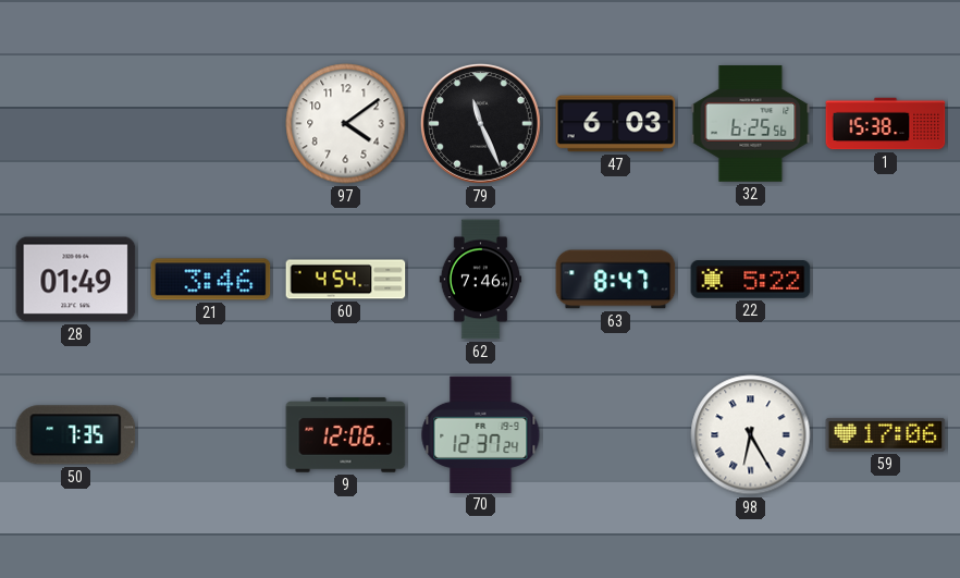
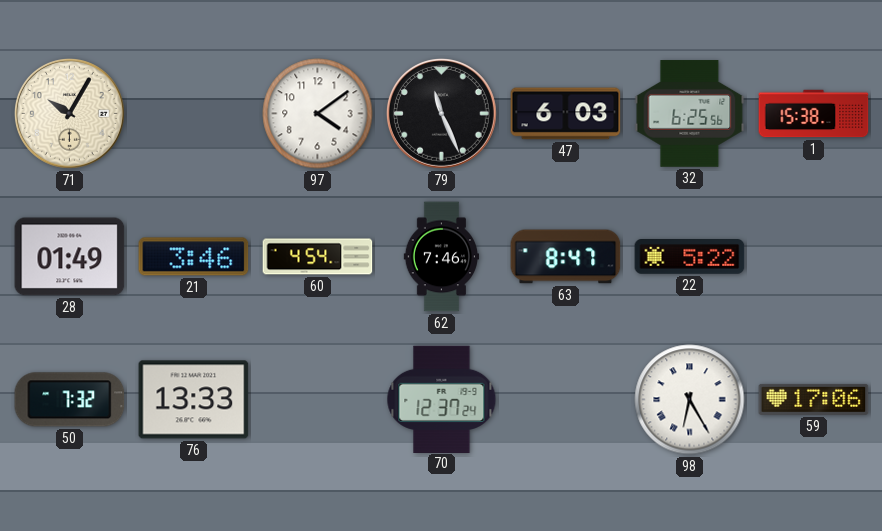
71: none -> 10:05
50: 7:35 -> 7:32
76: none -> 13:33
9: 12:06 -> none
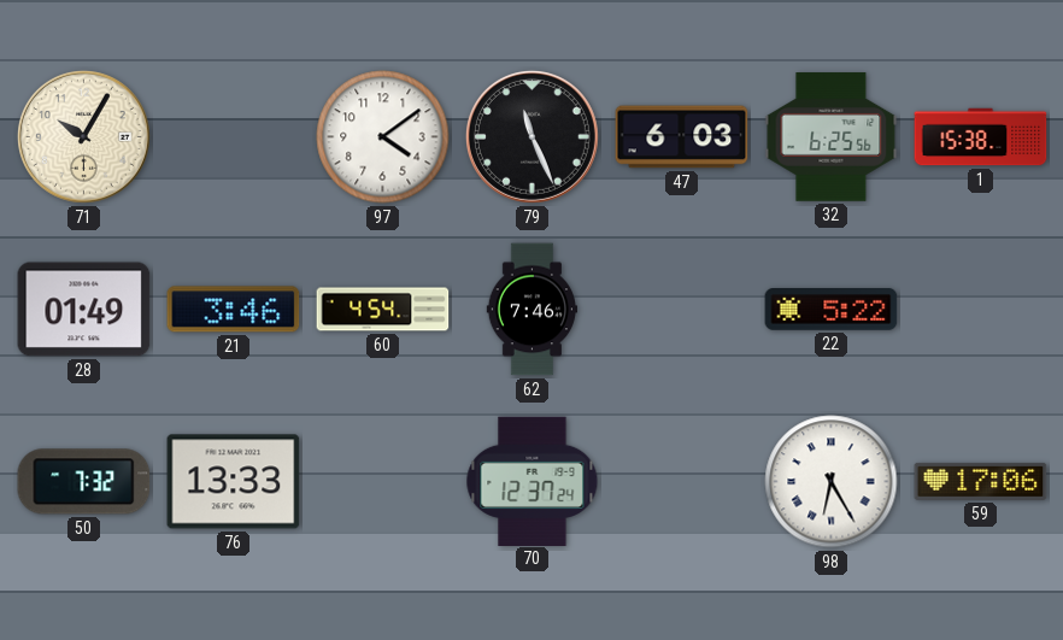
63: 8:47 -> none
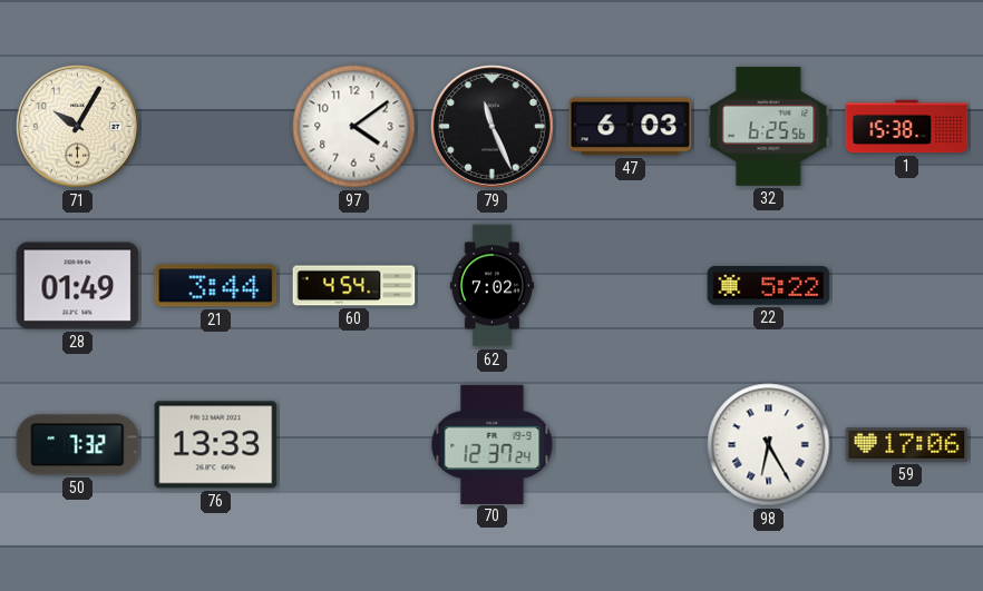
21: 3:46 -> 3:44
62: 7:46 -> 7:02
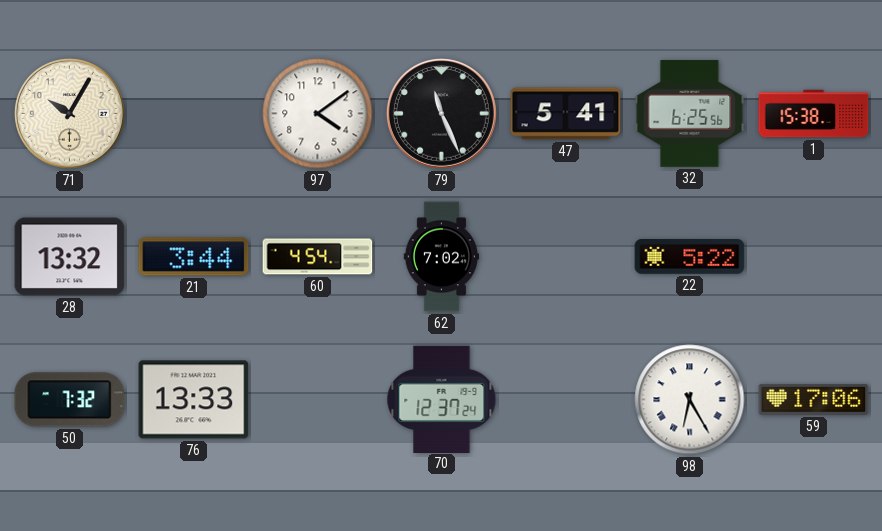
47: 6:03 -> 5:41
28: 01:49 -> 13:32
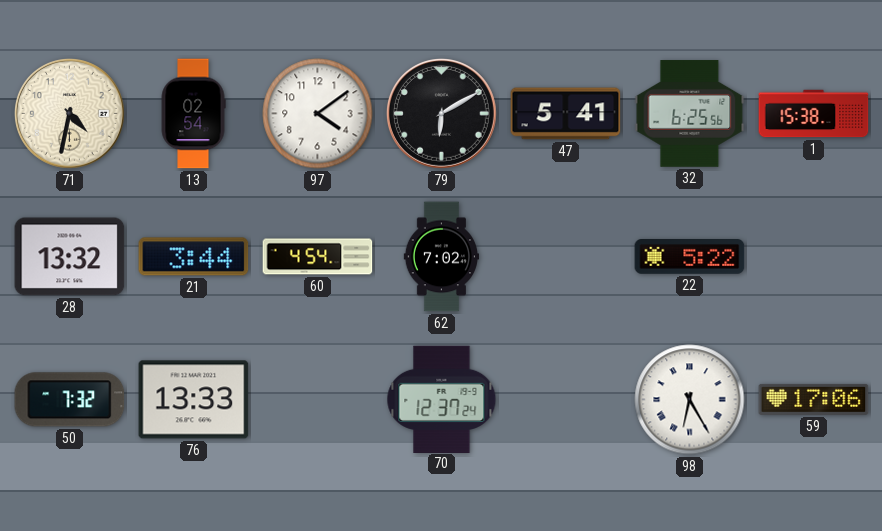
71: 10:05 -> 4:32
13: none -> 02:54
79: 11:26 -> 6:10
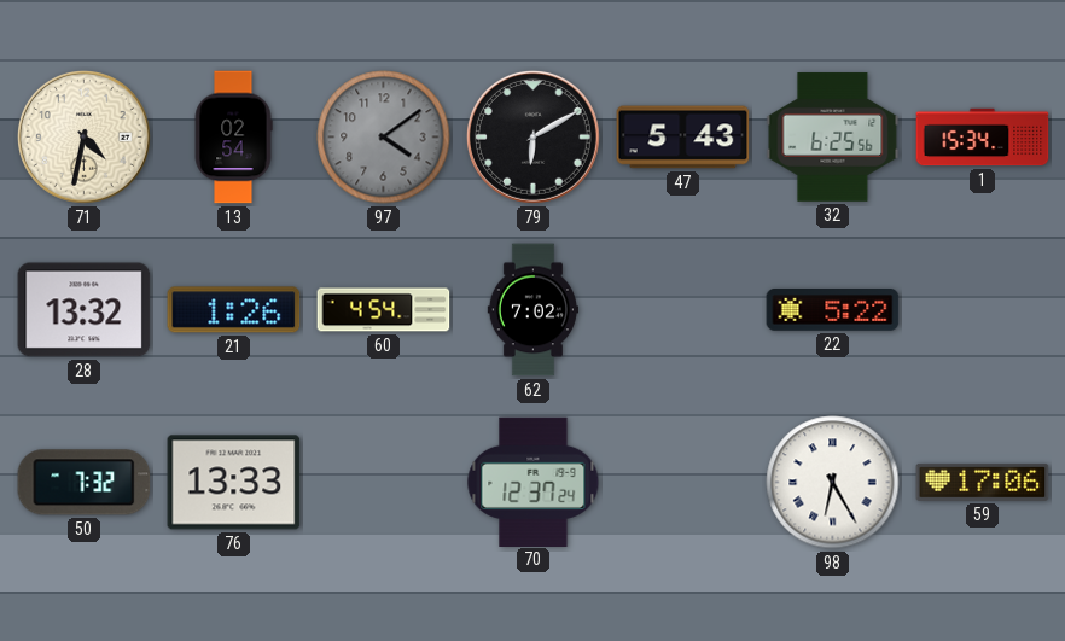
97 dial: white -> grey
47: 5:41 -> 5:43
1: 15:38 -> 15:34
21: 3:44 -> 1:26
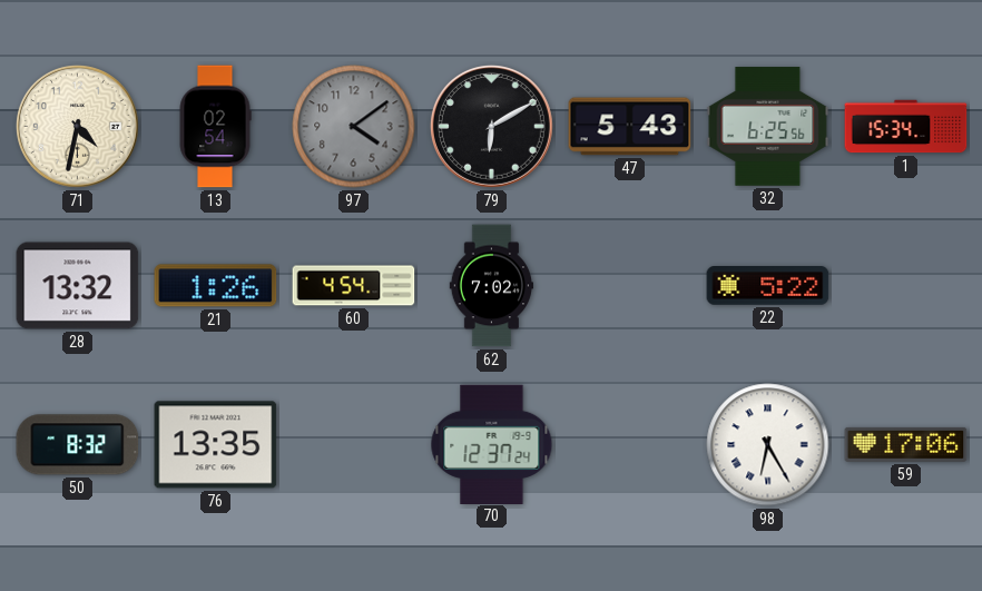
50: 7:32 -> 8:32
76: 13:33 -> 13:35
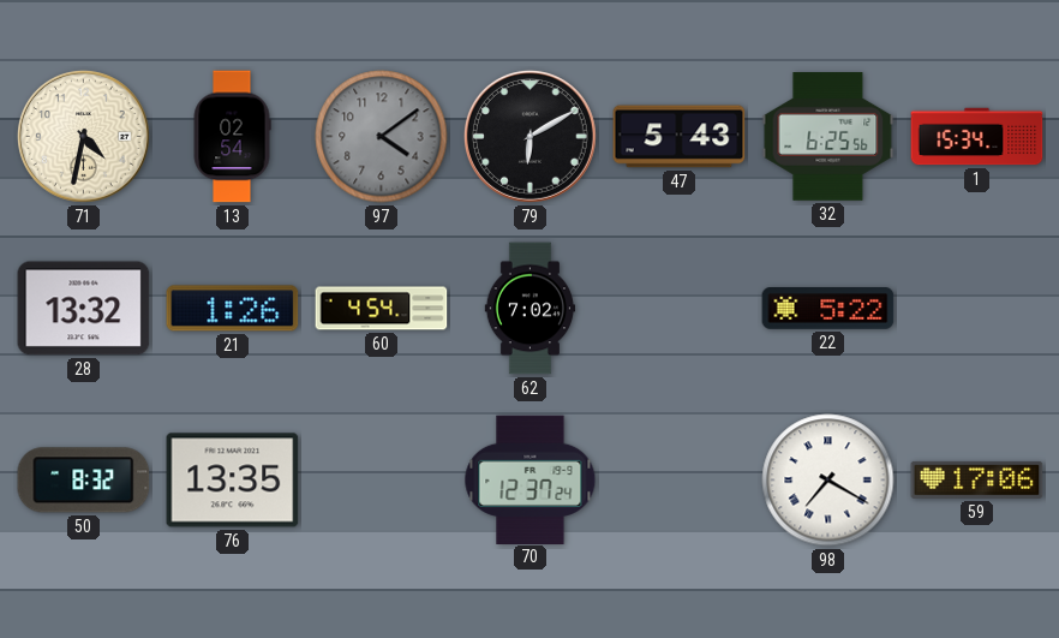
98: 6:25 -> 7:20
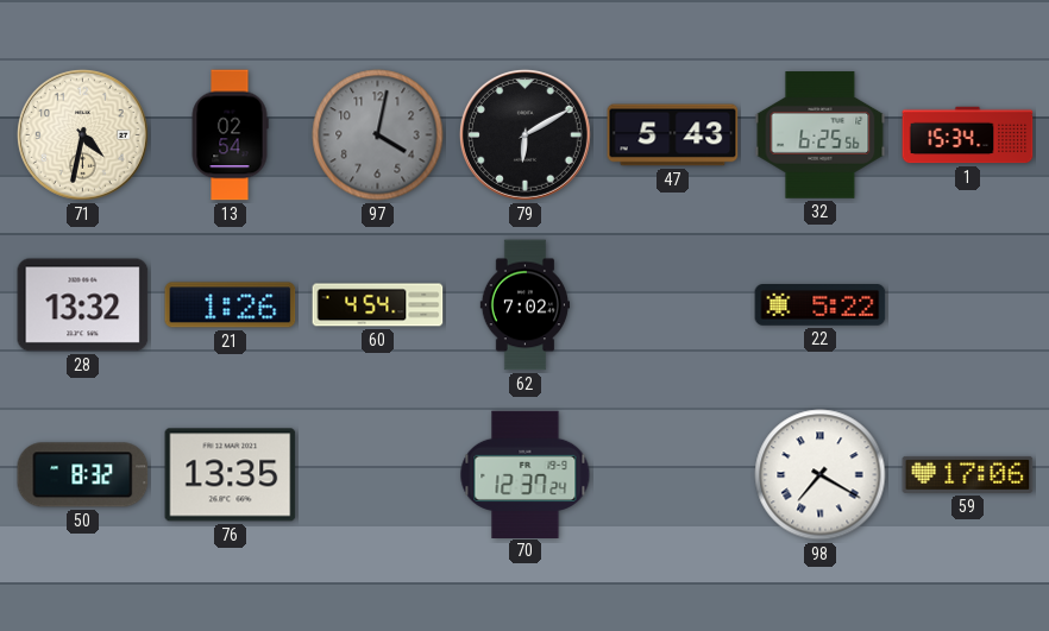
97: 4:09 -> 4:02
